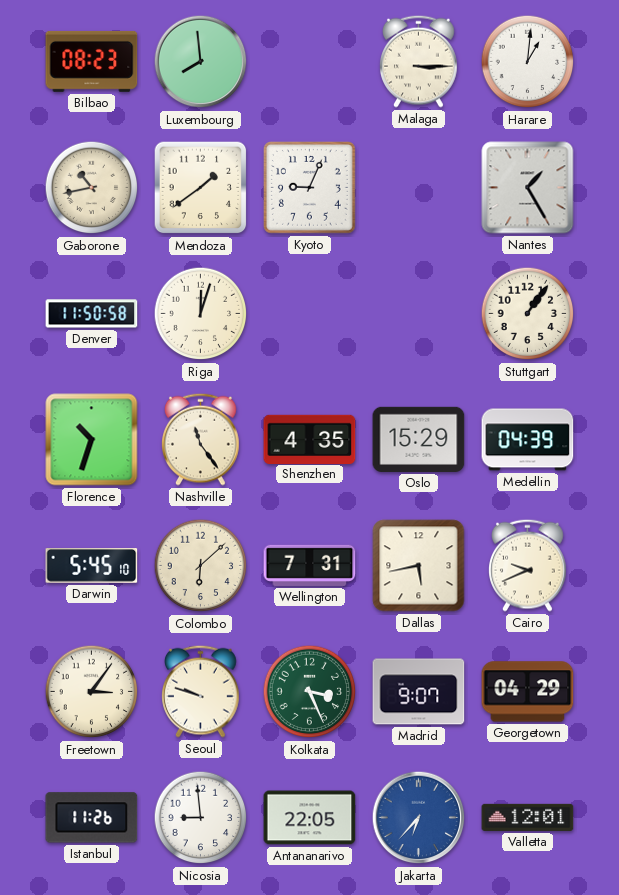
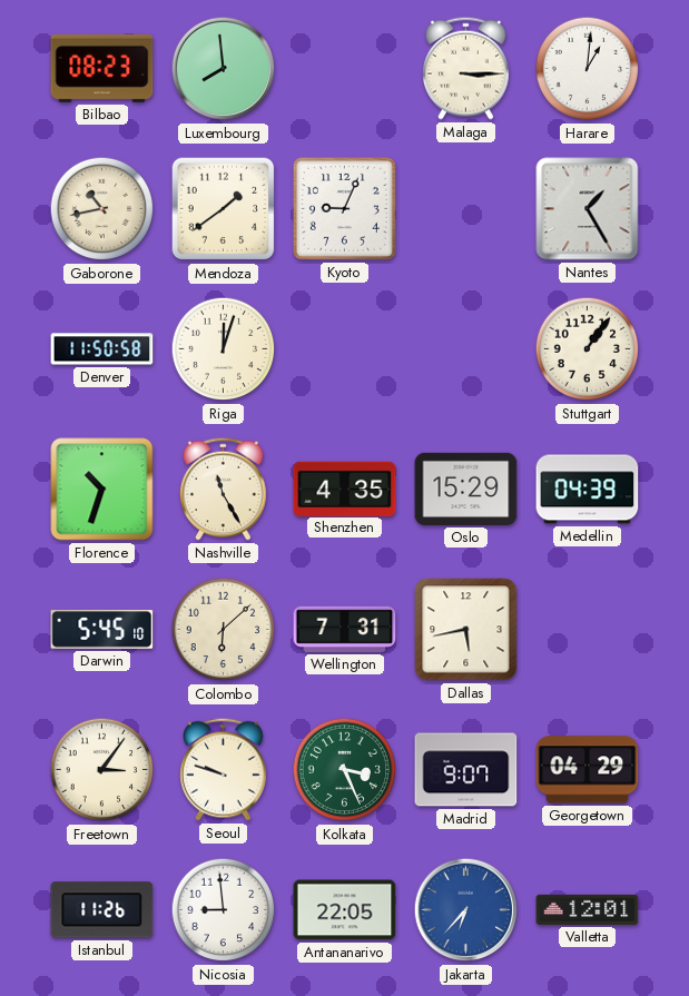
Nashville: 11:24 -> 11:25
Cairo: 9:41 -> none
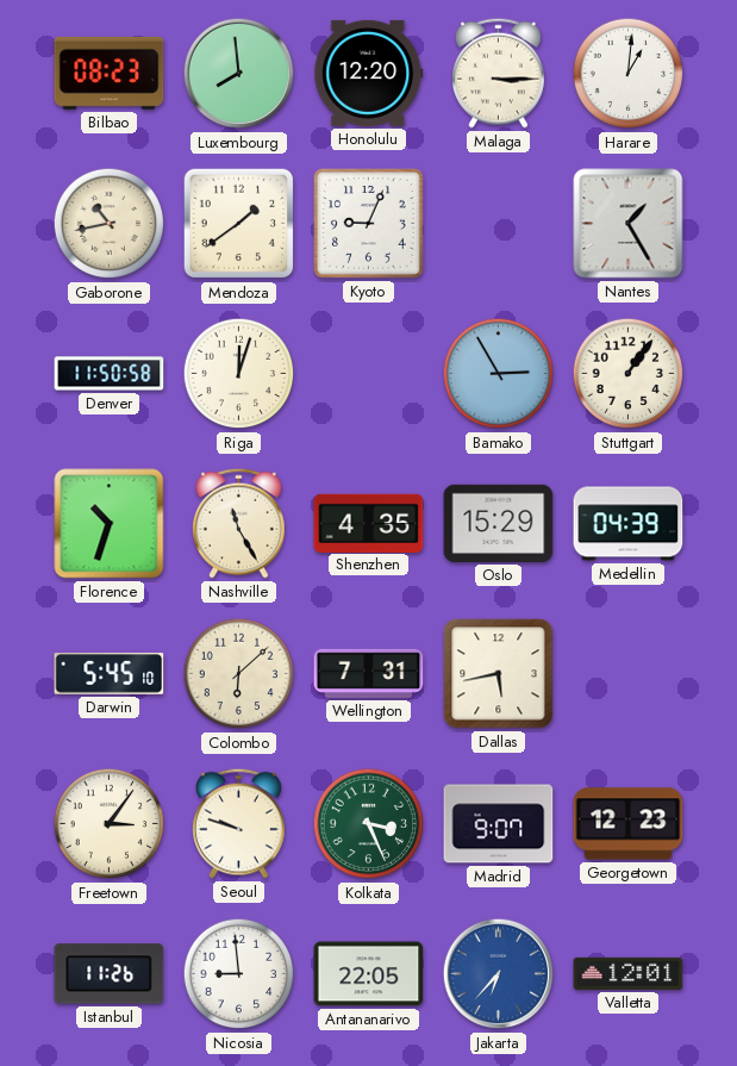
Honolulu: none -> 12:20
Bamako: none -> 2:55
Georgetown: 04:29 -> 12:23
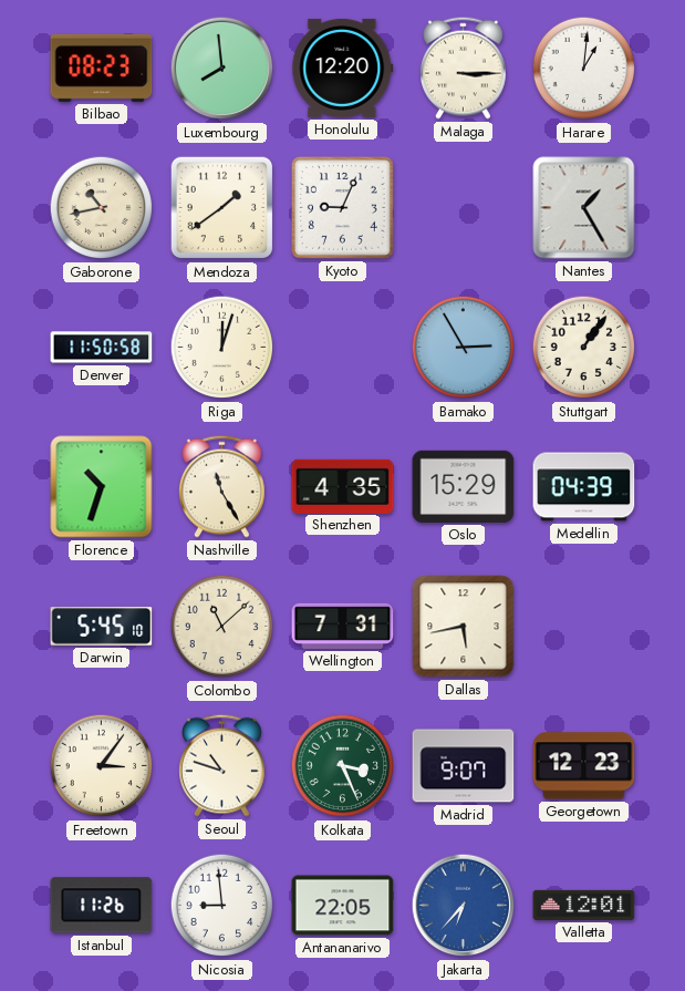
Colombo: 6:08 -> 11:08
Seoul: 9:48 -> 10:48
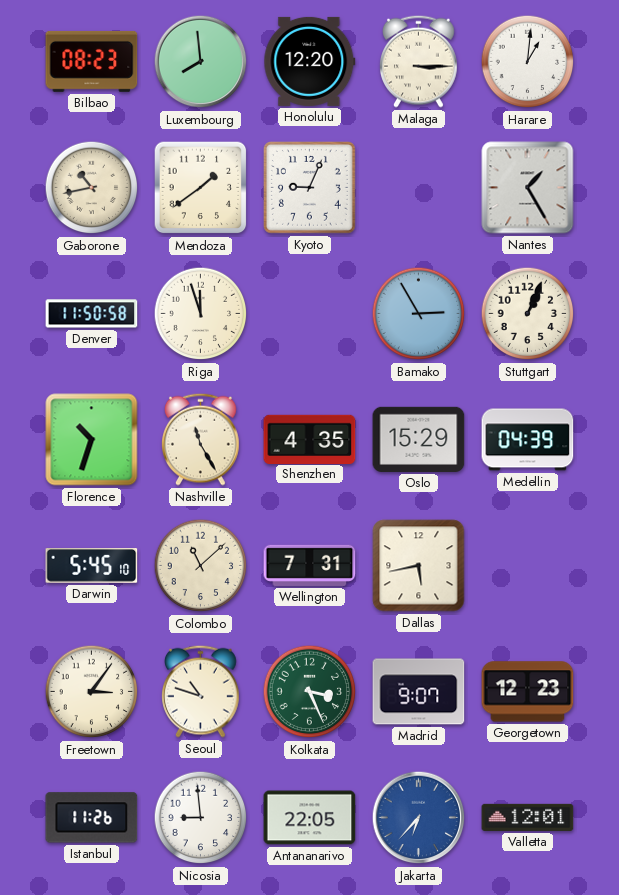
Riga: 12:03 -> 11:57
Stuttgart: 1:06 -> 1:04
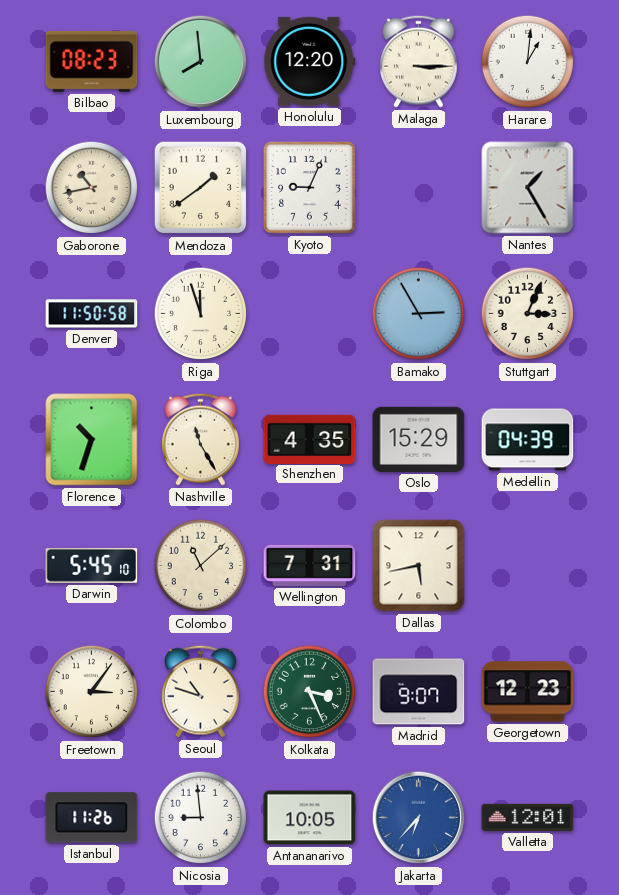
Stuttgart: 1:04 -> 3:04
Antananarivo: 22:05 -> 10:05
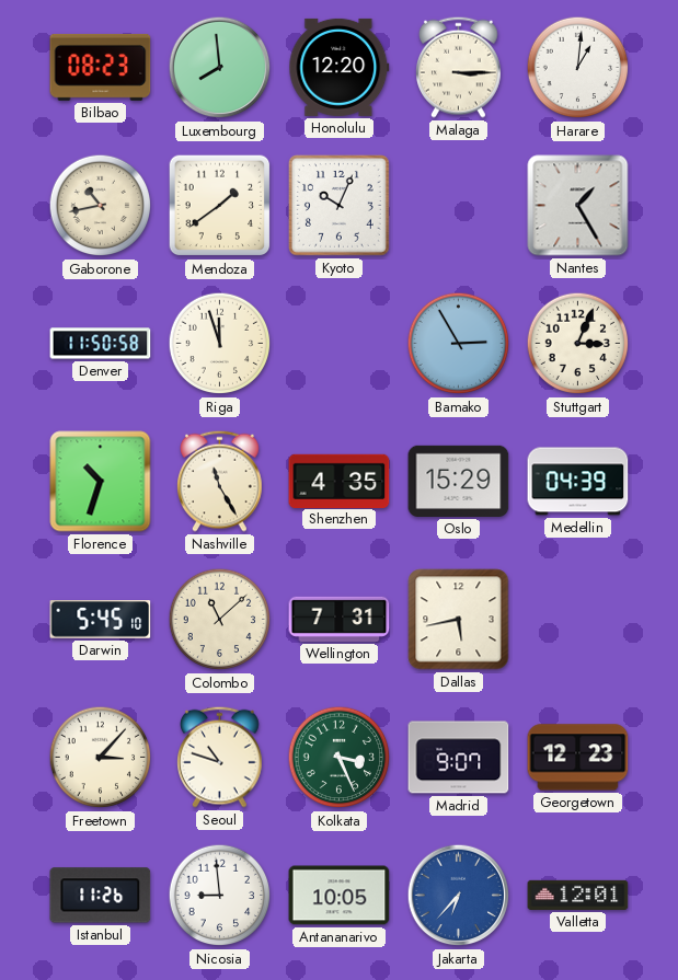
Kyoto: 9:04 -> 10:04
Freetown: 3:06 -> 3:07
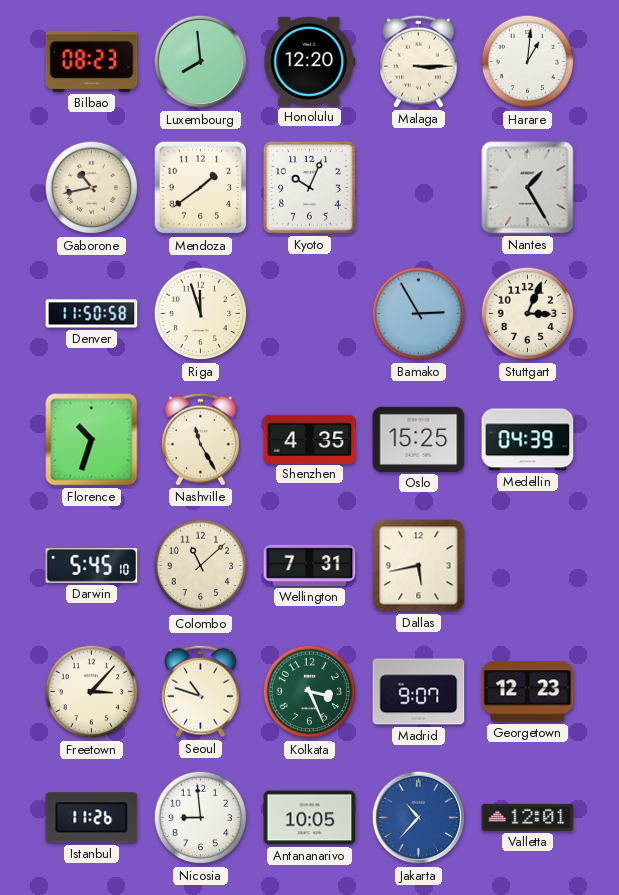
Oslo: 15:29 -> 15:25
Jakarta: 6:37 -> 10:37
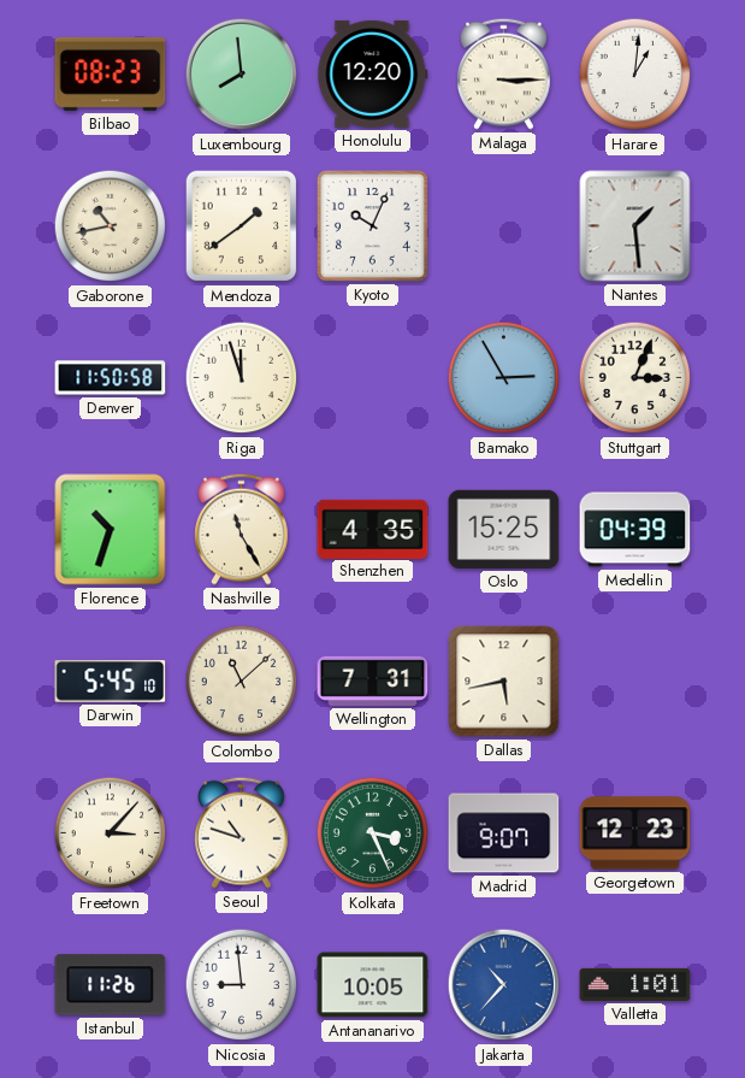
Nantes: 1:25 -> 1:29
Valletta: 12:01 -> 1:01
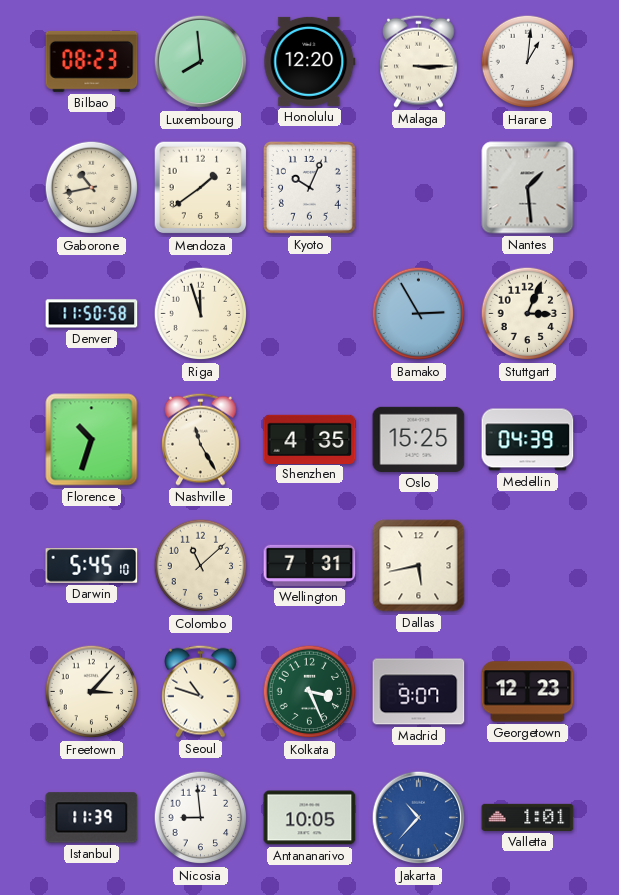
Istanbul: 11:26 -> 11:39
